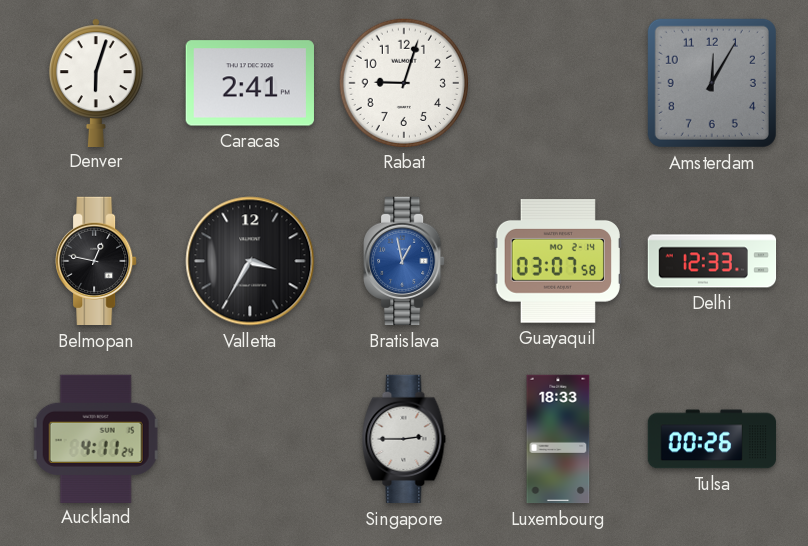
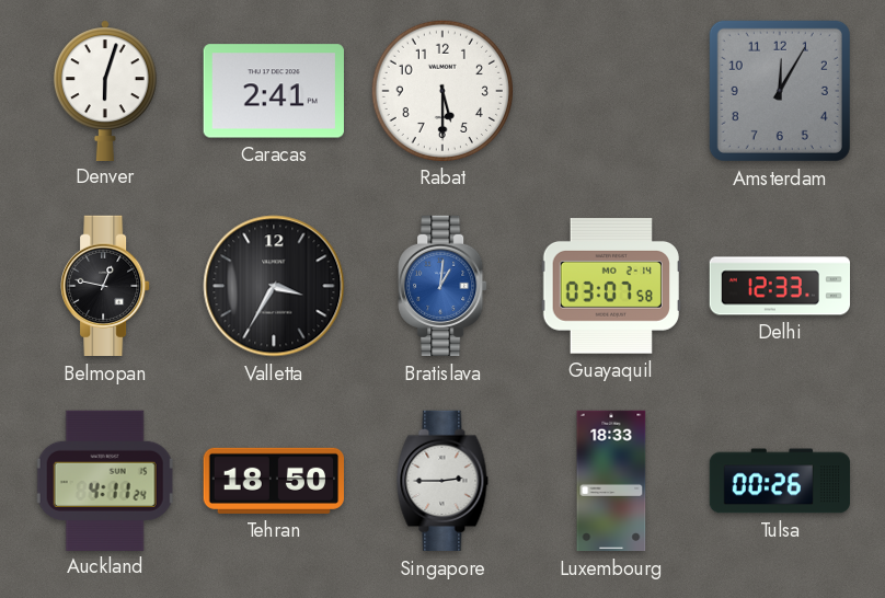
Rabat: 9:03 -> 5:30
Bratislava: 12:58 -> 1:01
Tehran: none -> 18:50
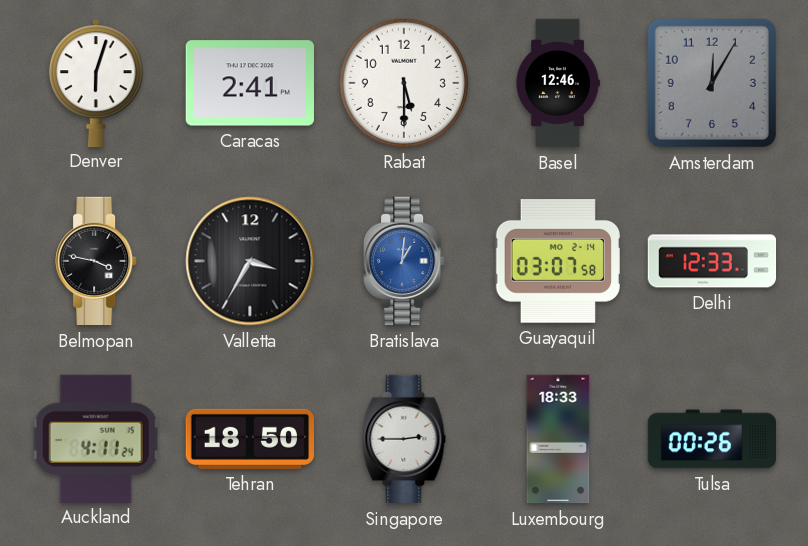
Basel: none -> 12:46
Belmopan: 12:47 -> 3:47
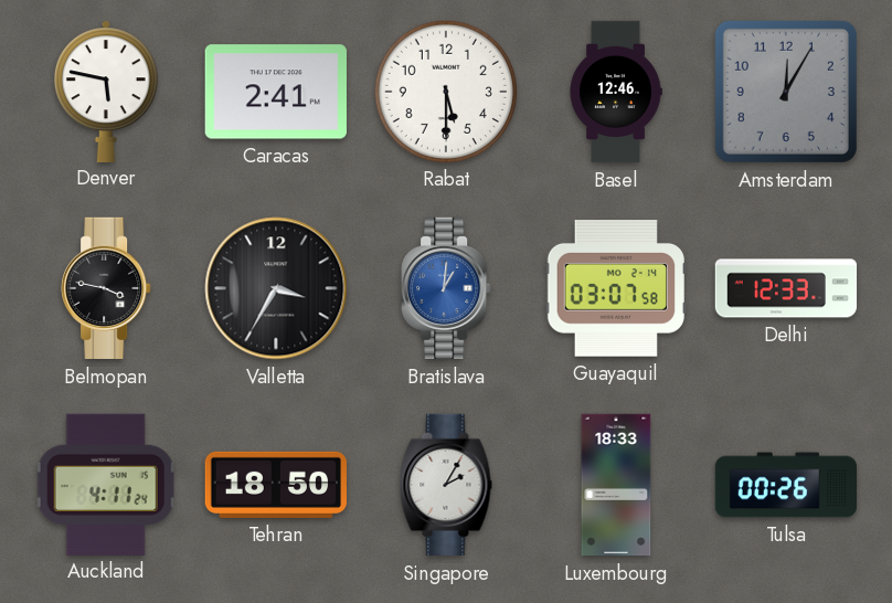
Denver: 6:03 -> 5:47
Singapore: 2:45 -> 2:05
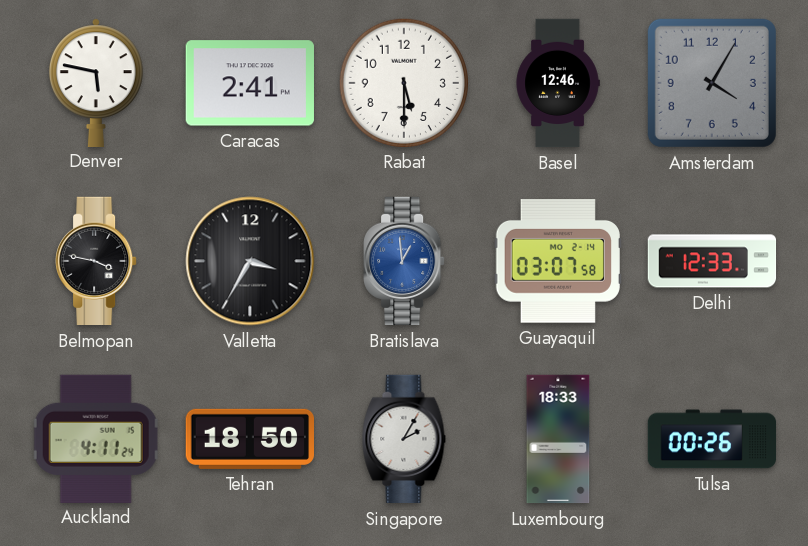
Amsterdam: 12:05 -> 4:05
Bratislava: 1:01 -> 12:59
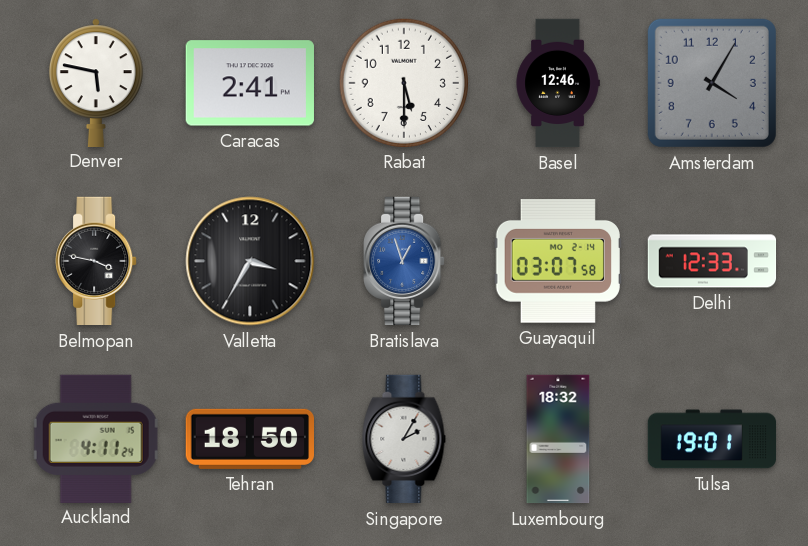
Bratislava: 12:59 -> 12:57
Luxembourg: 18:33 -> 18:32
Tulsa: 00:26 -> 19:01
